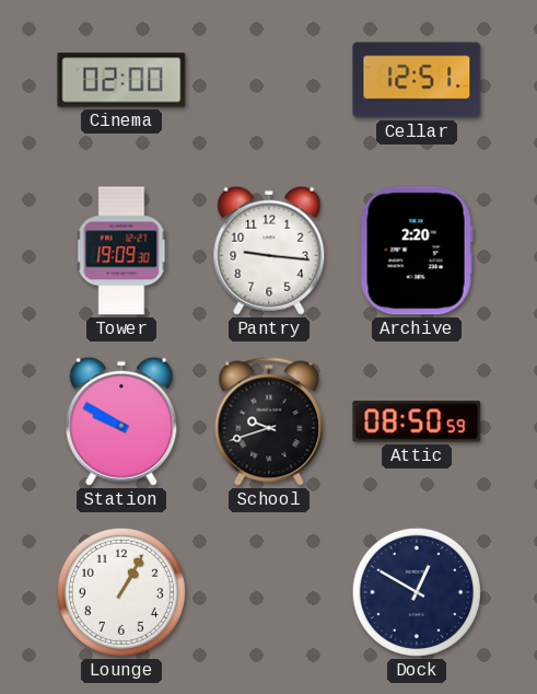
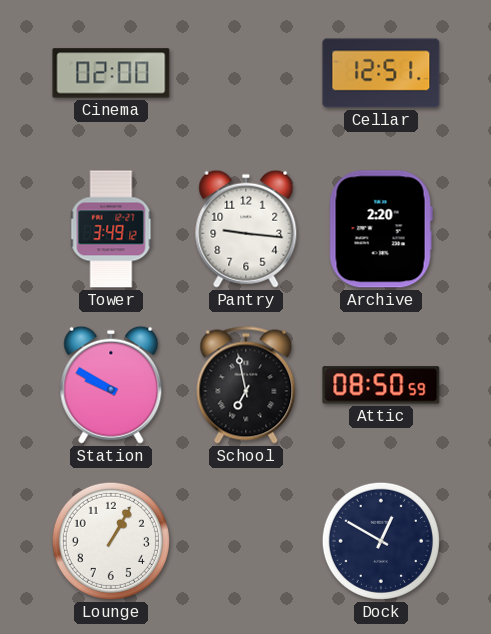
Tower: 19:09 -> 3:49
School: 9:42 -> 6:58
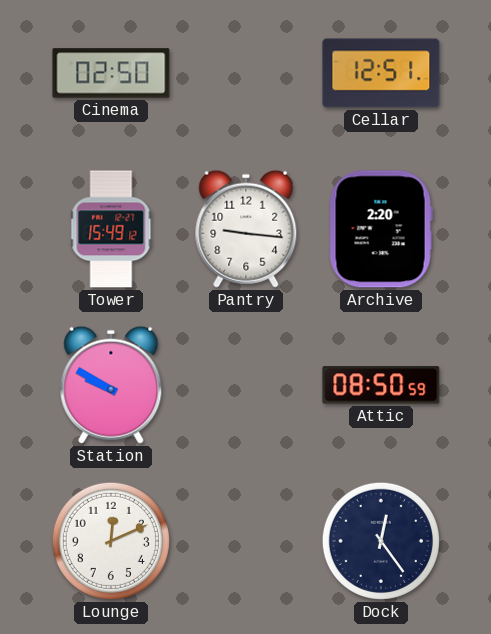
Cinema: 02:00 -> 02:50
Tower: 3:49 -> 15:49
School: 6:58 -> none
Lounge: 1:05 -> 12:11
Dock: 12:50 -> 12:24
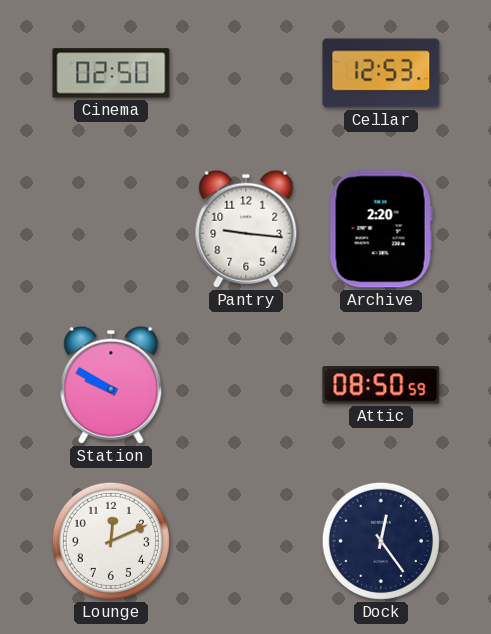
Cellar: 12:51 -> 12:53
Tower: 15:49 -> none
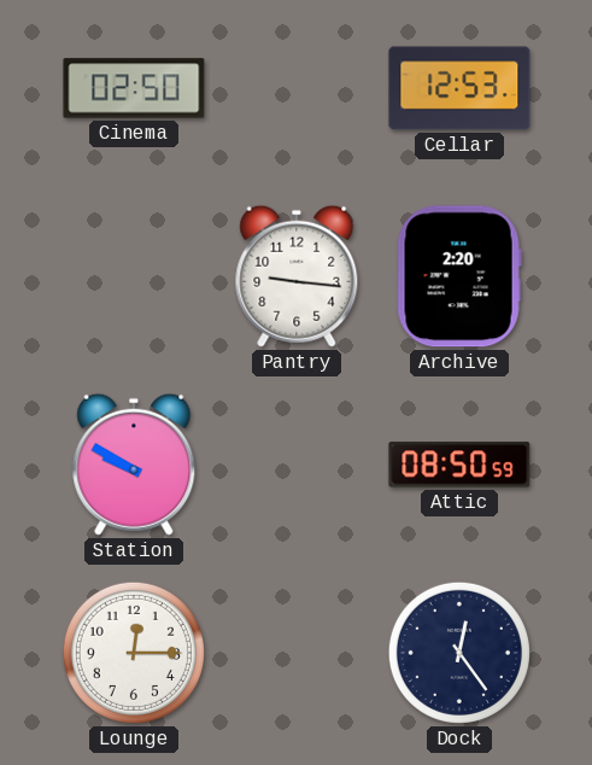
Lounge: 12:11 -> 12:15
